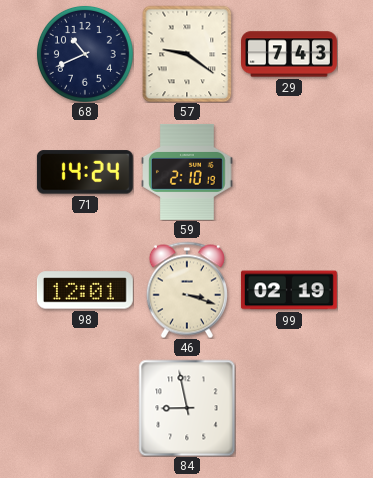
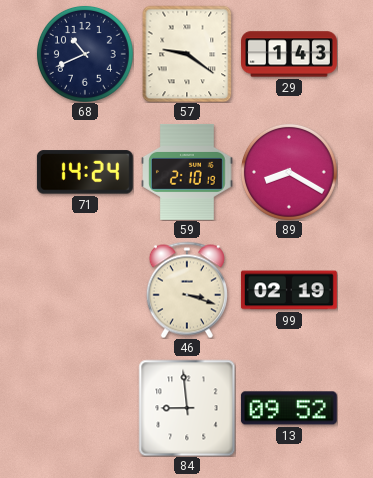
29: 7:43 -> 1:43
89: none -> 8:20
98: 12:01 -> none
84: 8:58 -> 8:59
13: none -> 09:52
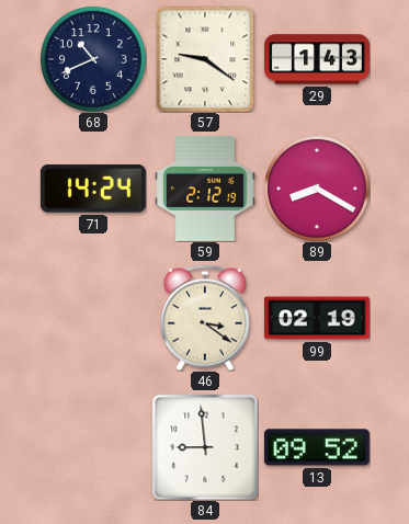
59: 2:10 -> 2:12
46: 3:18 -> 3:21
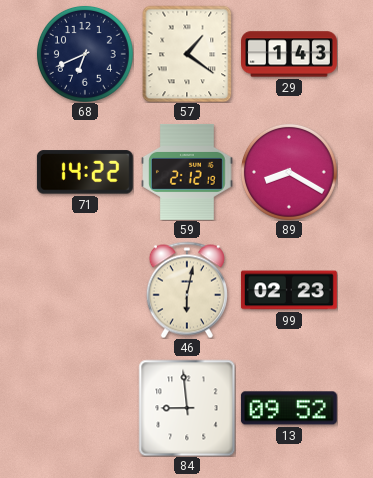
68: 10:41 -> 6:41
57: 9:21 -> 1:21
71: 14:24 -> 14:22
46: 3:21 -> 6:02
99: 02:19 -> 02:23
